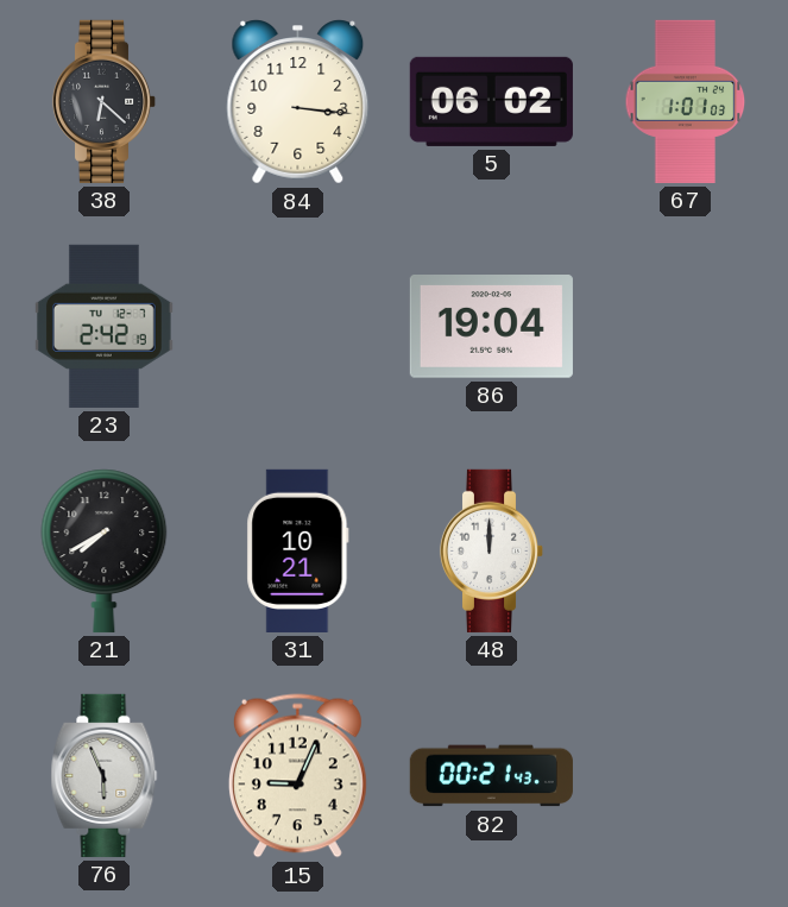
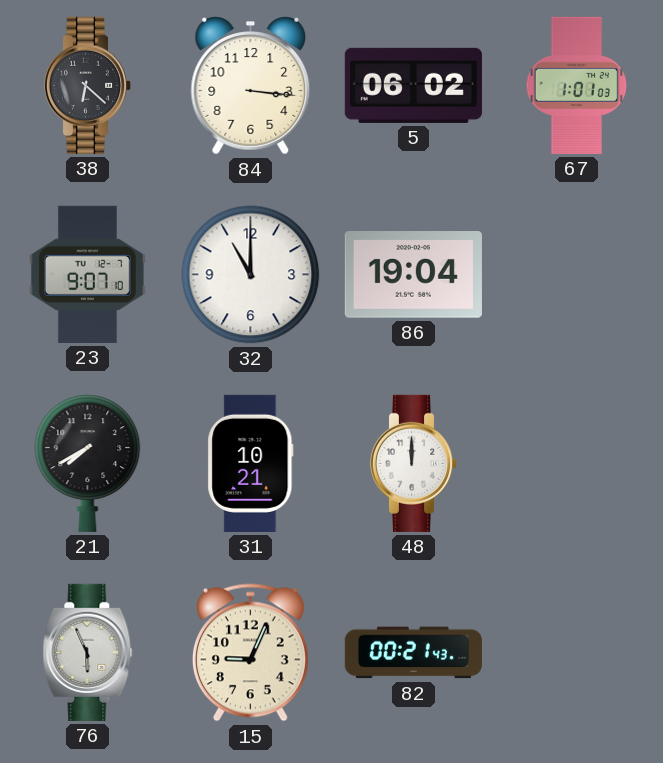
23: 2:42 -> 9:07
32: none -> 11:00
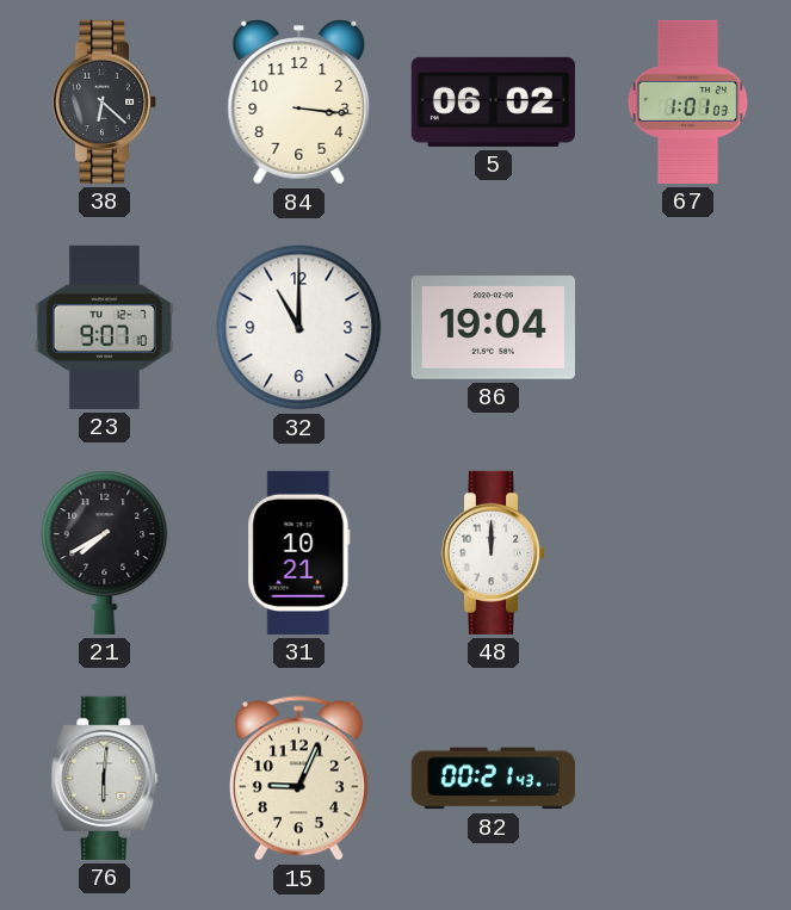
76: 5:56 -> 6:01
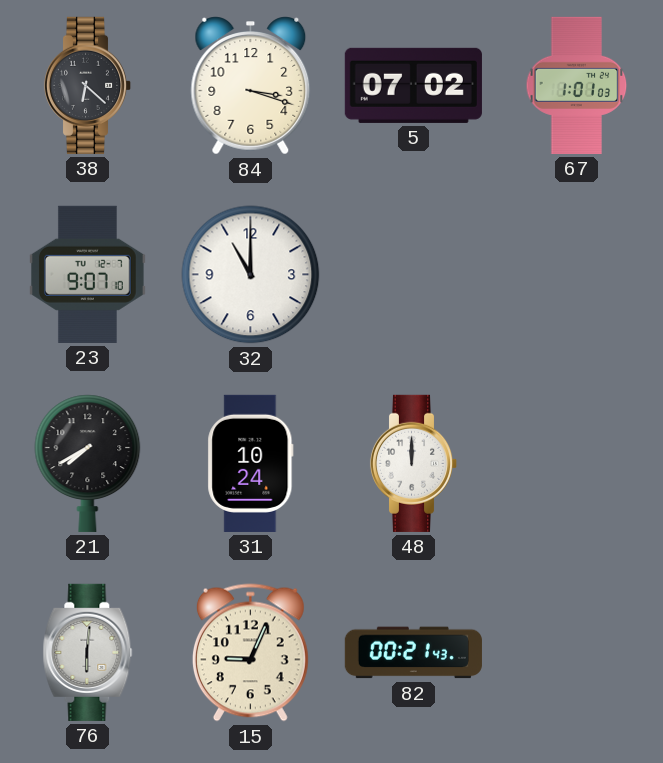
84: 3:16 -> 3:18
5: 06:02 -> 07:02
86: 19:04 -> none
31: 10:21 -> 10:24
